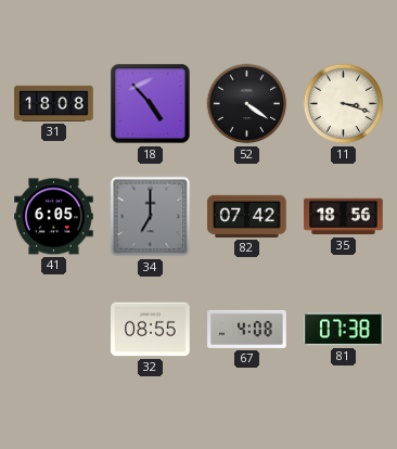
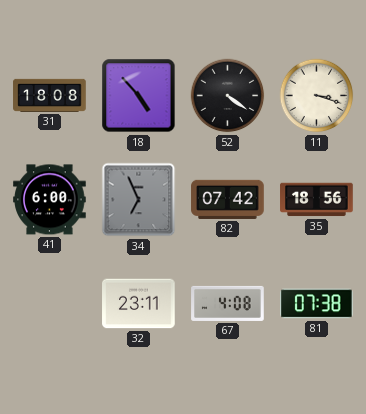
41: 6:05 -> 6:00
34: 7:00 -> 6:56
32: 08:55 -> 23:11
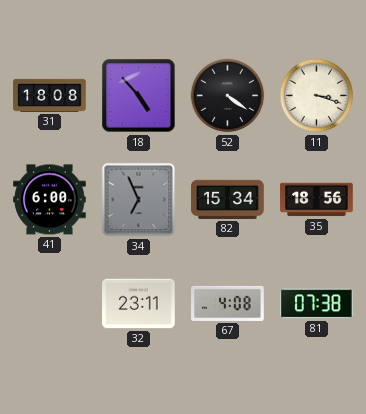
82: 07:42 -> 15:34
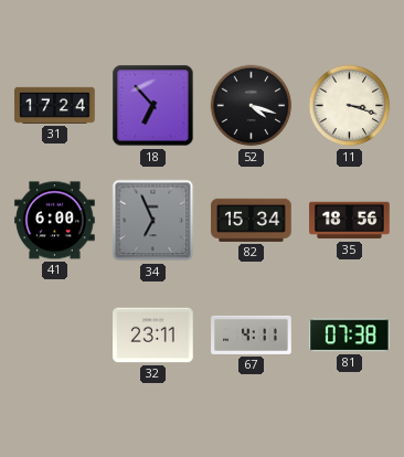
31: 18:08 -> 17:24
18: 4:53 -> 6:53
52: 4:21 -> 4:18
67: 4:08 -> 4:11
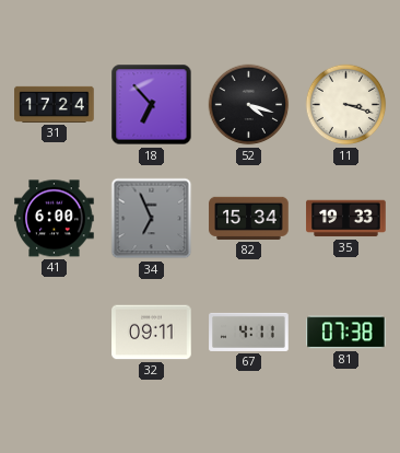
35: 18:56 -> 19:33
32: 23:11 -> 09:11
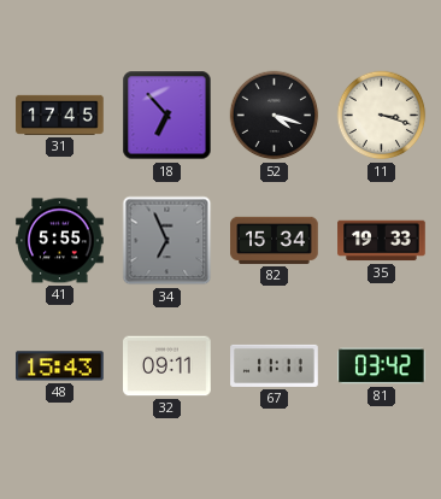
31: 17:24 -> 17:45
41: 6:00 -> 5:55
48: none -> 15:43
67: 4:11 -> 11:11
81: 07:38 -> 03:42
